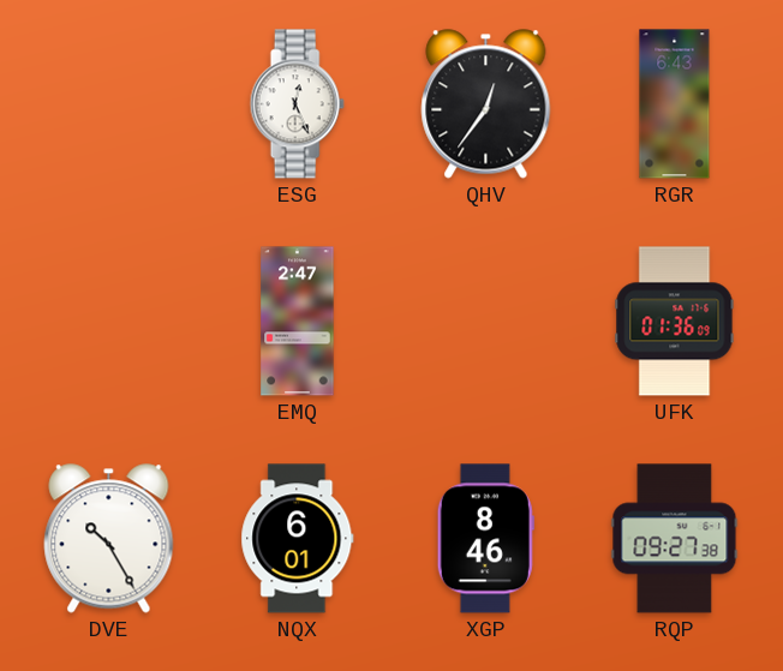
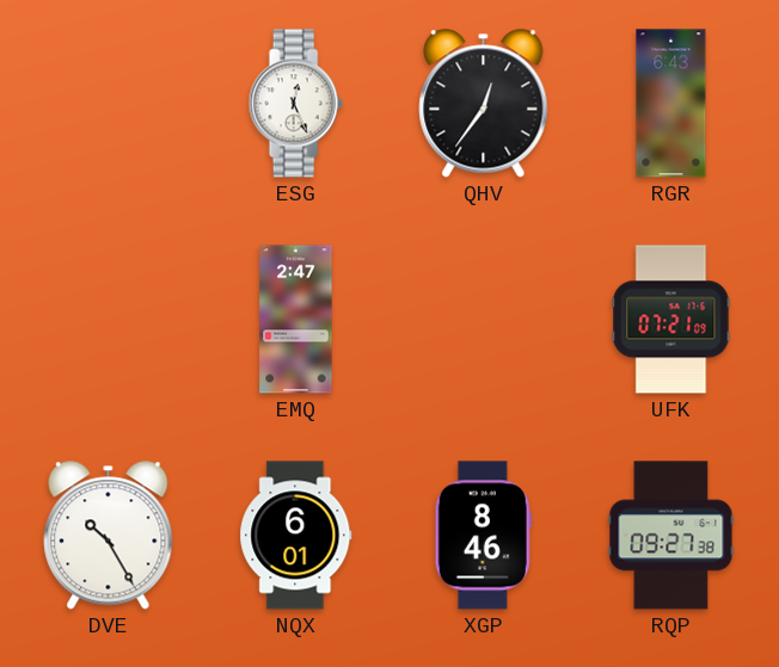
UFK: 01:36 -> 07:21
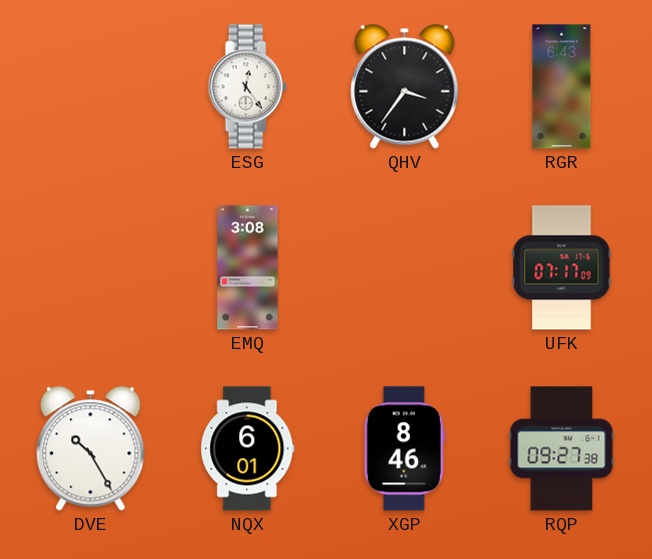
ESG: 12:26 -> 12:24
QHV: 12:36 -> 3:36
EMQ: 2:47 -> 3:08
UFK: 07:21 -> 07:17
